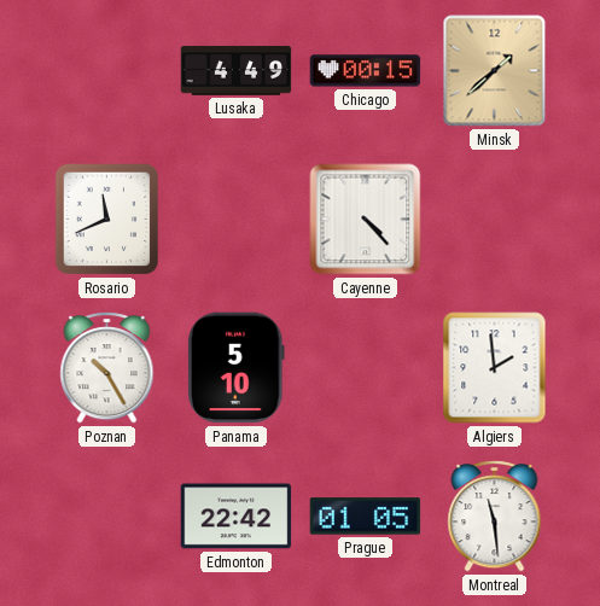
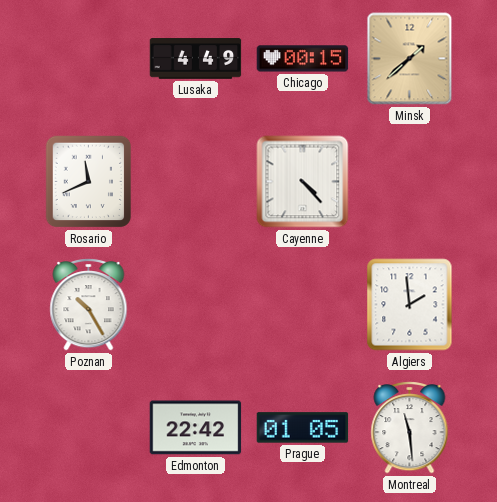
Panama: 5:10 -> none
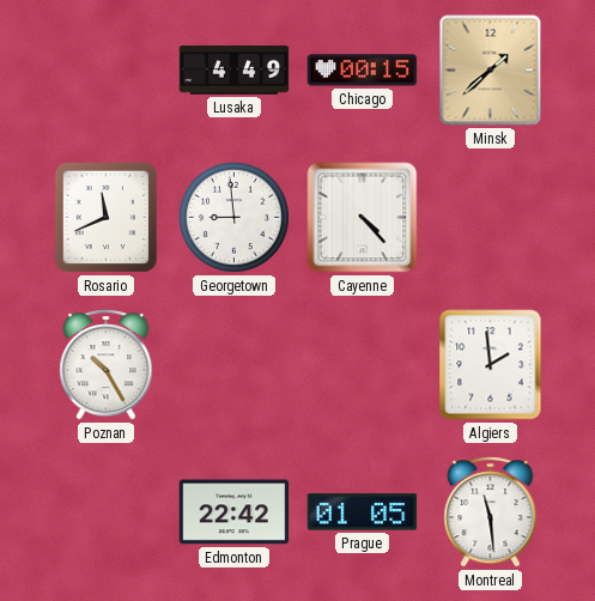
Georgetown: none -> 8:59
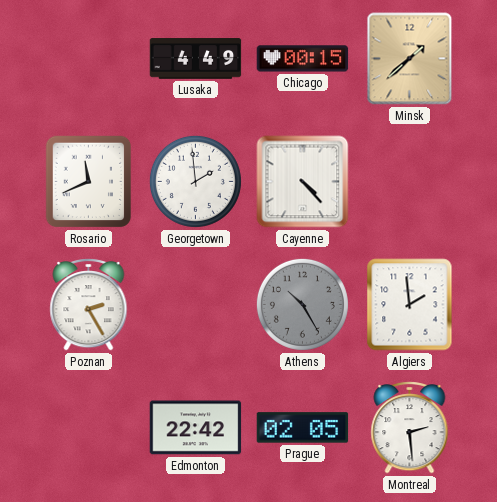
Georgetown: 8:59 -> 1:59
Poznan: 10:25 -> 2:25
Athens: none -> 10:25
Prague: 01:05 -> 02:05
Montreal: 11:29 -> 2:29
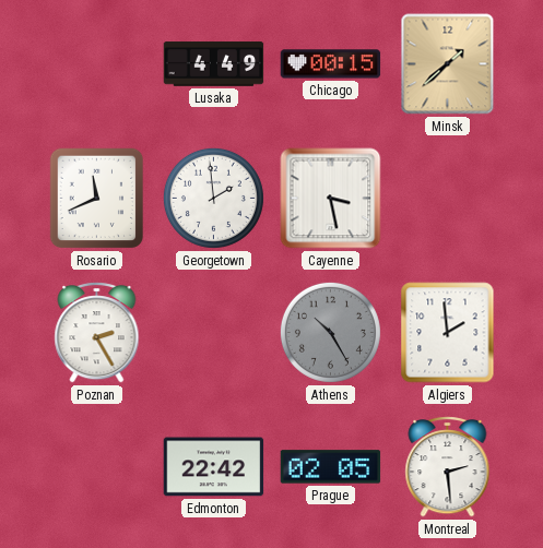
Cayenne: 4:23 -> 3:28
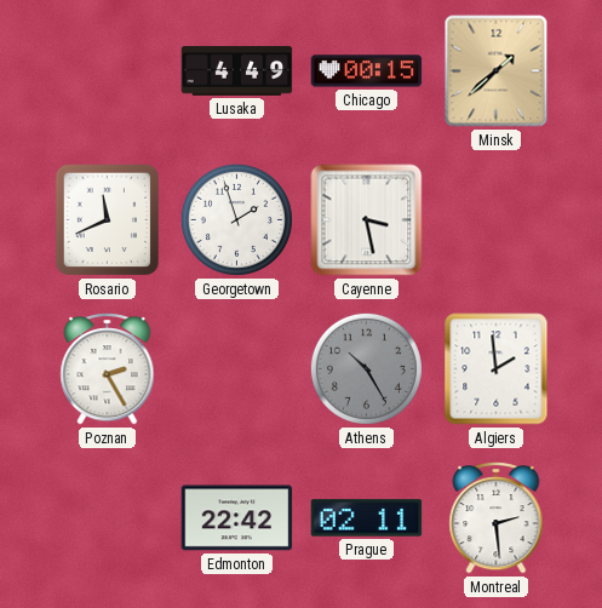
Georgetown: 1:59 -> 1:57
Prague: 02:05 -> 02:11
